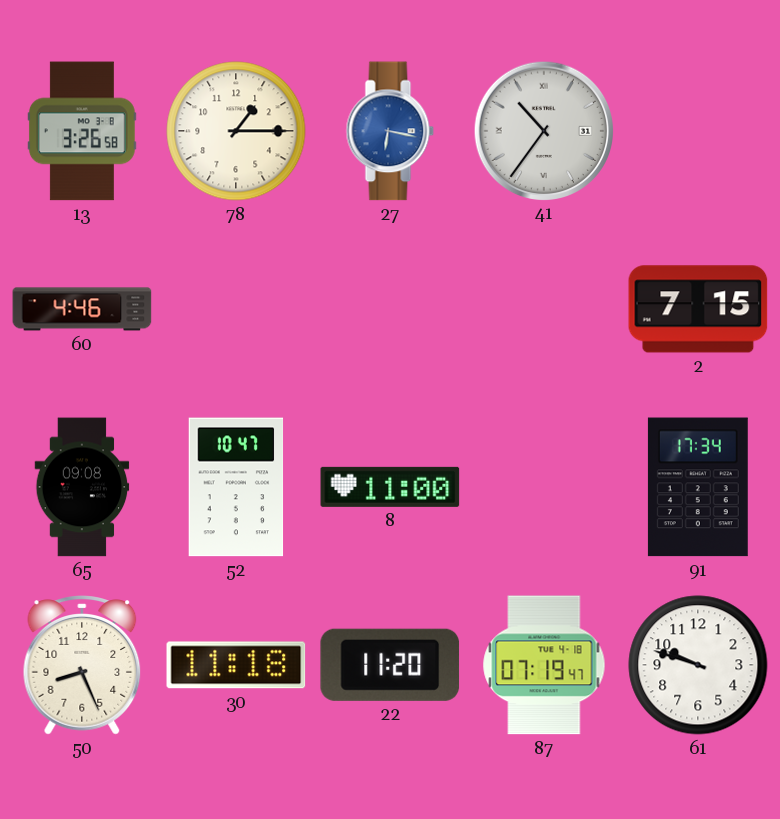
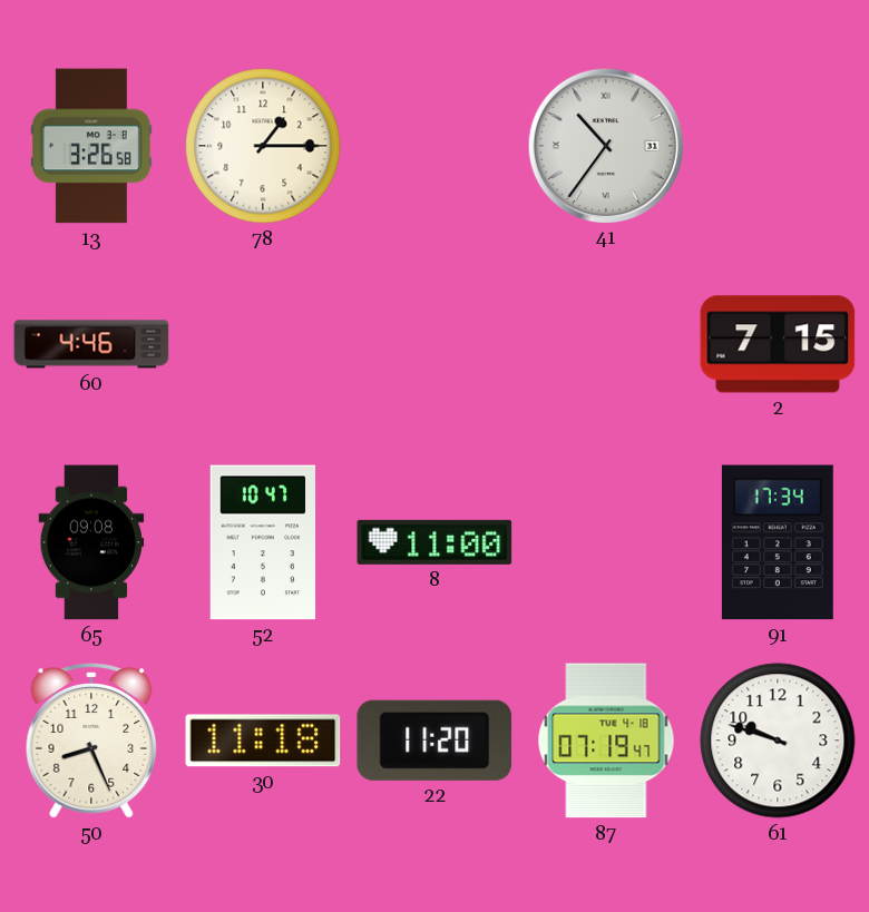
27: 6:17 -> none
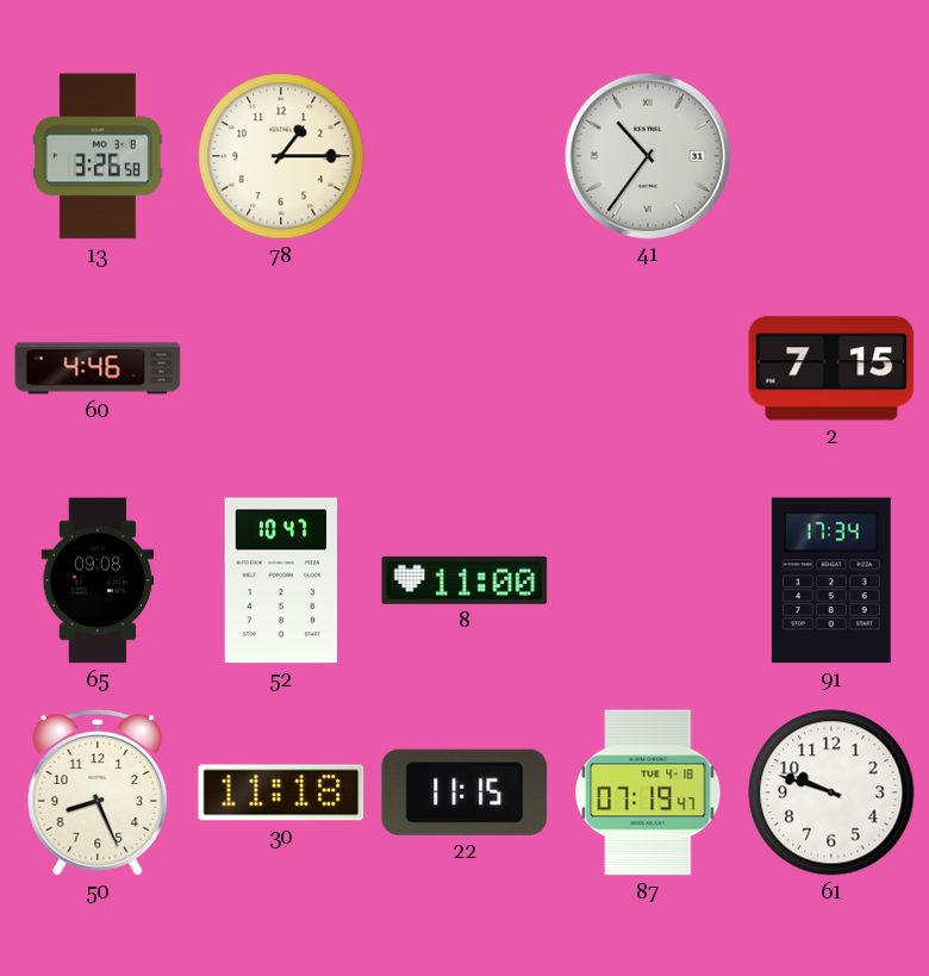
22: 11:20 -> 11:15
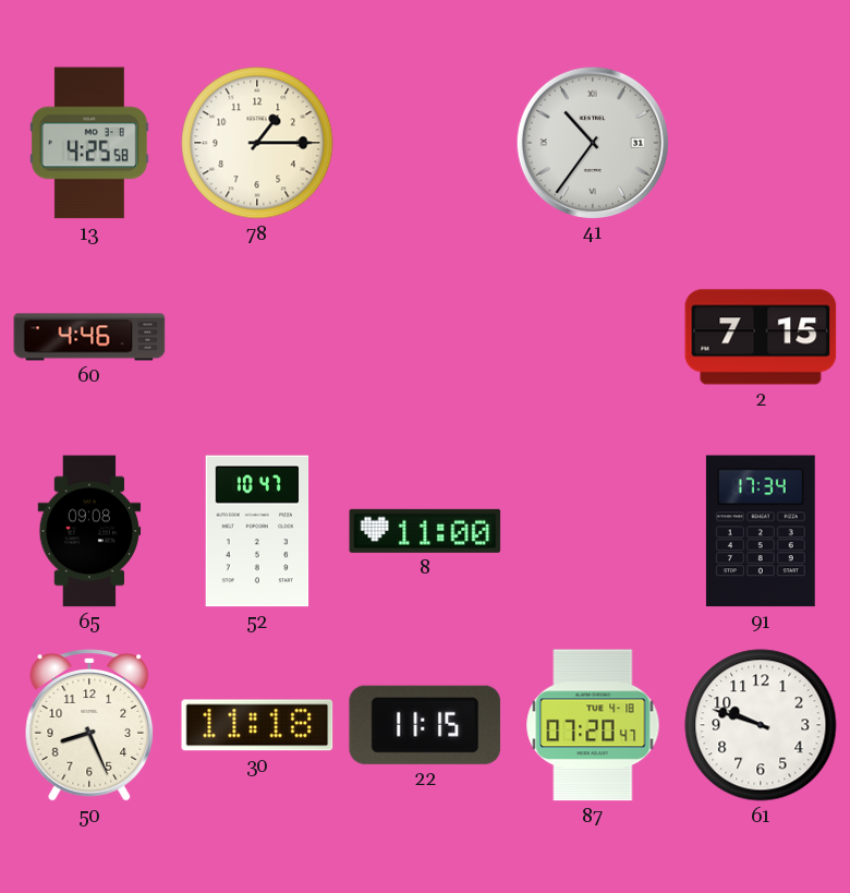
13: 3:26 -> 4:25
87: 07:19 -> 07:20
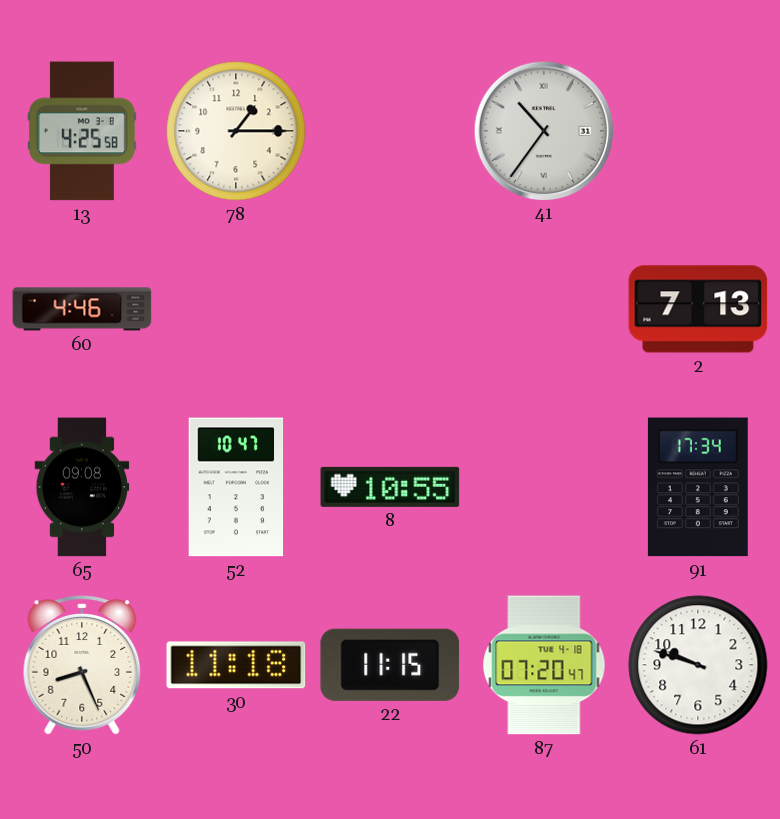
2: 7:15 -> 7:13
8: 11:00 -> 10:55
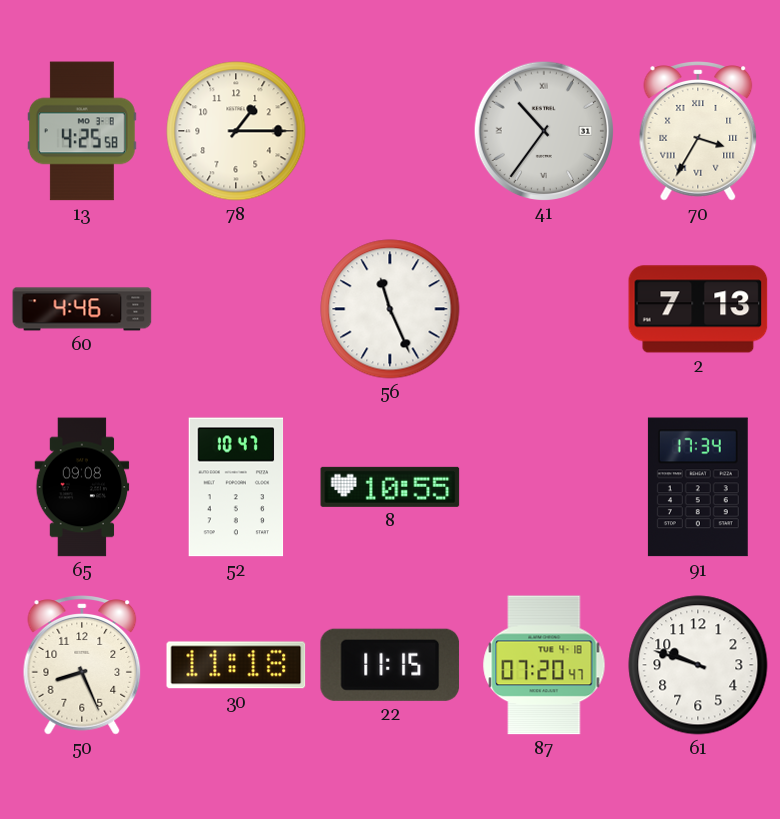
70: none -> 3:35
56: none -> 11:26
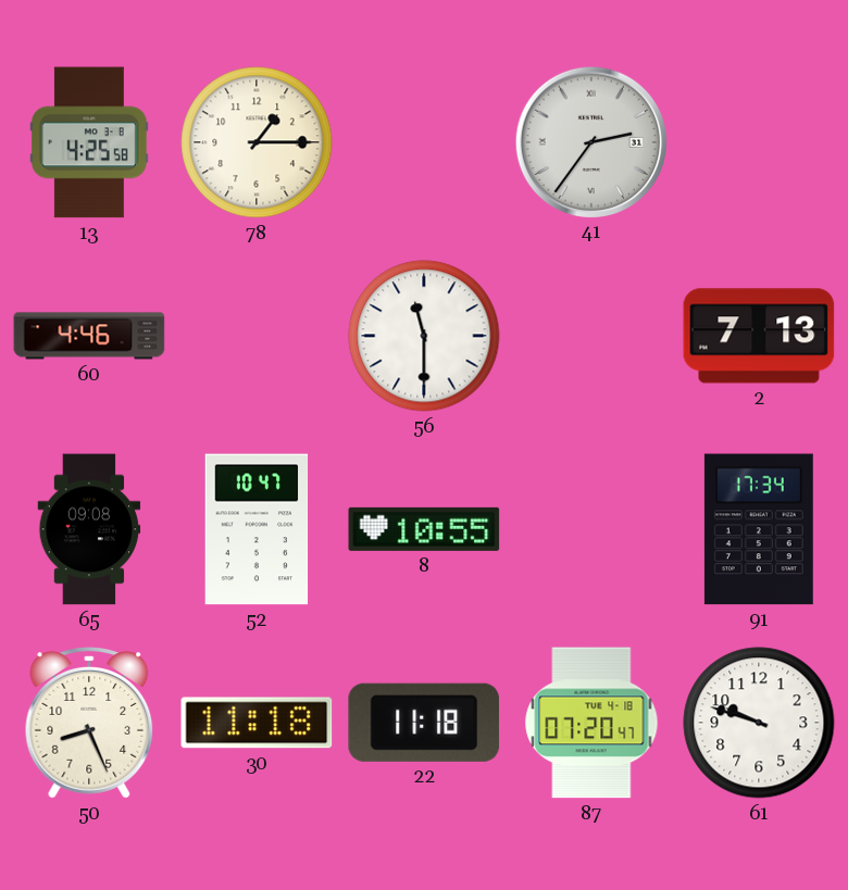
41: 10:36 -> 2:36
70: 3:35 -> none
56: 11:26 -> 11:30
22: 11:15 -> 11:18
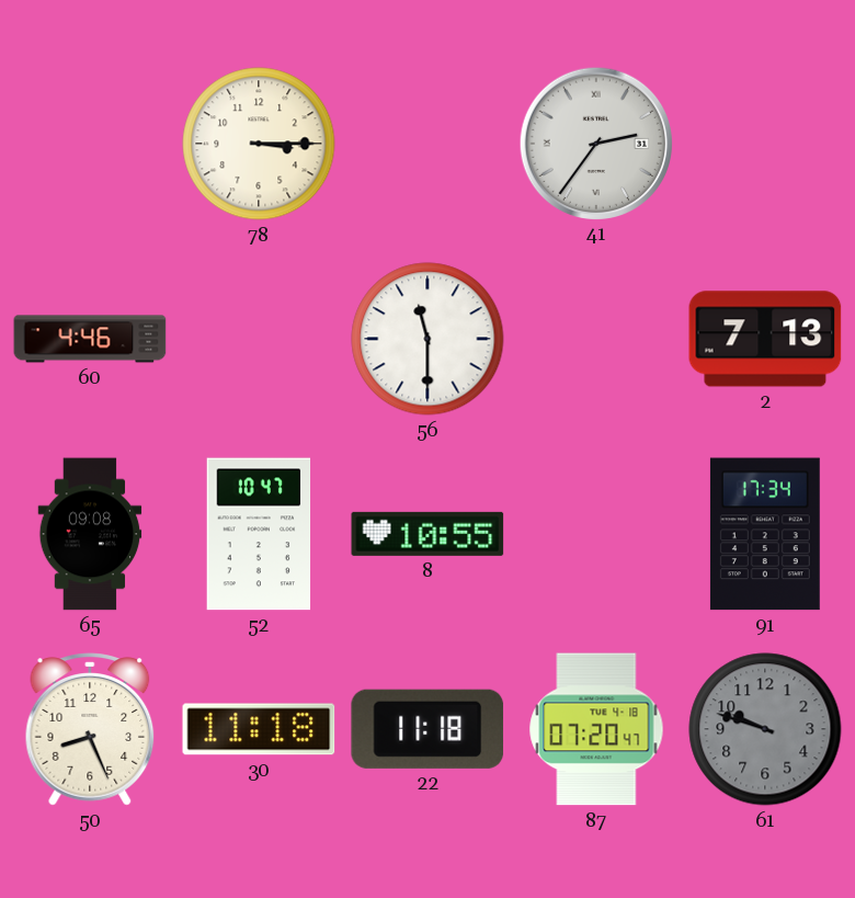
13: 4:25 -> none
78: 1:15 -> 3:15
61 dial: white -> grey
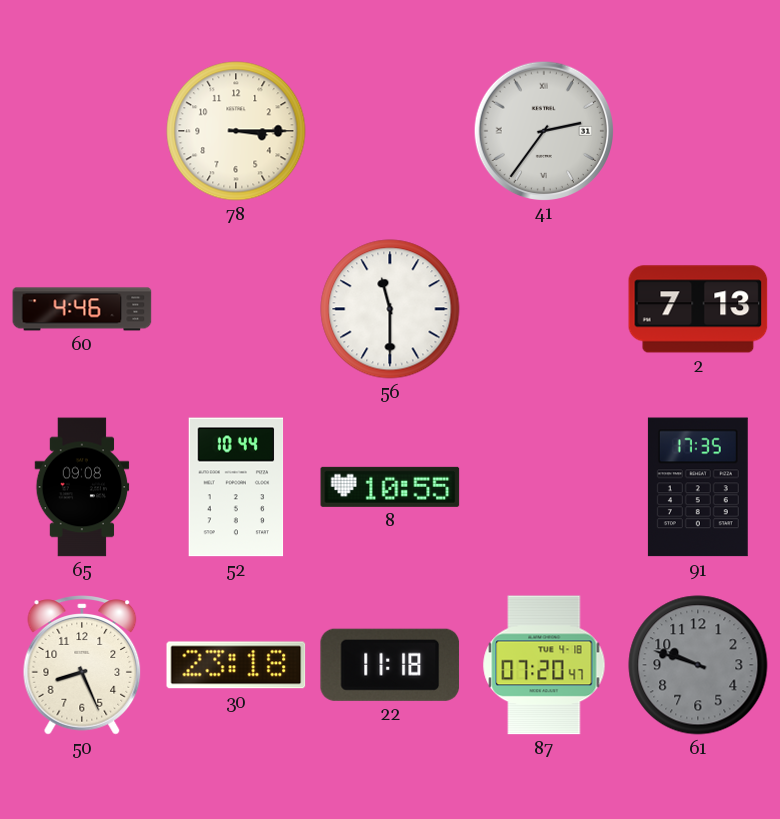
52: 10:47 -> 10:44
91: 17:34 -> 17:35
30: 11:18 -> 23:18
